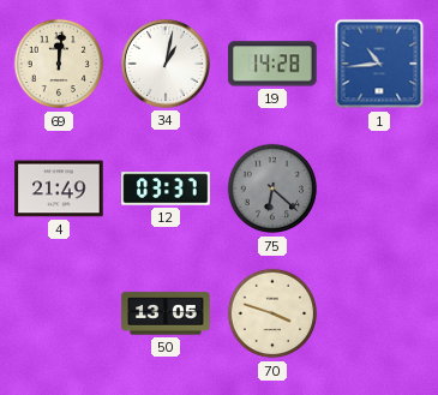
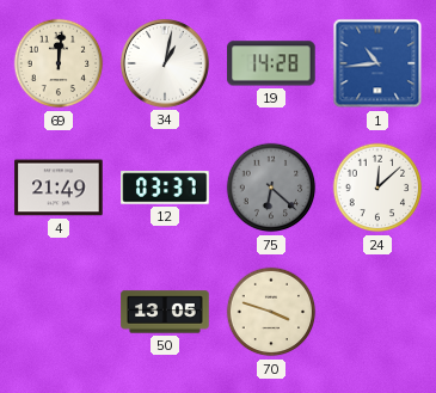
24: none -> 12:08
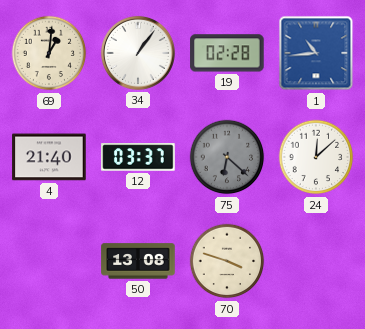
69: 12:01 -> 1:01
34: 1:02 -> 1:06
19: 14:28 -> 02:28
4: 21:49 -> 21:40
50: 13:05 -> 13:08
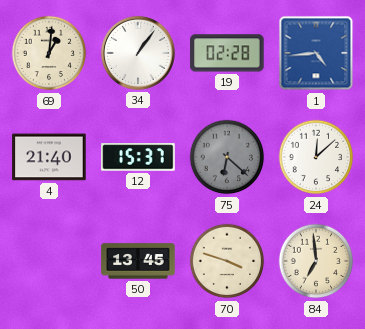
1: 10:44 -> 4:44
12: 03:37 -> 15:37
50: 13:08 -> 13:45
84: none -> 6:59
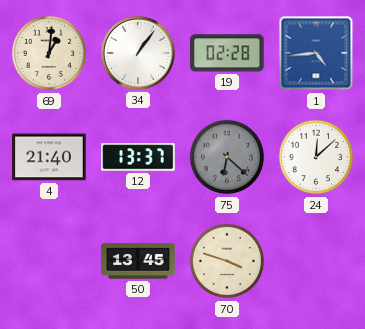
12: 15:37 -> 13:37
84: 6:59 -> none
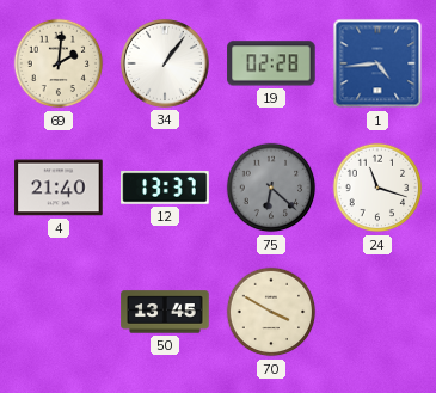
69: 1:01 -> 2:01
24: 12:08 -> 11:18
70: 3:48 -> 3:50
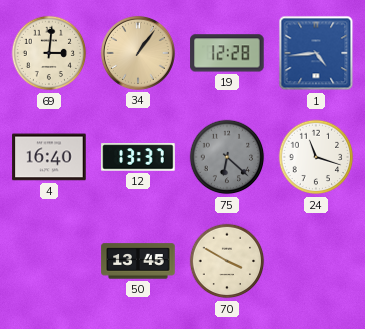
69: 2:01 -> 3:01
34 dial: white -> champagne
19: 02:28 -> 12:28
4: 21:40 -> 16:40
